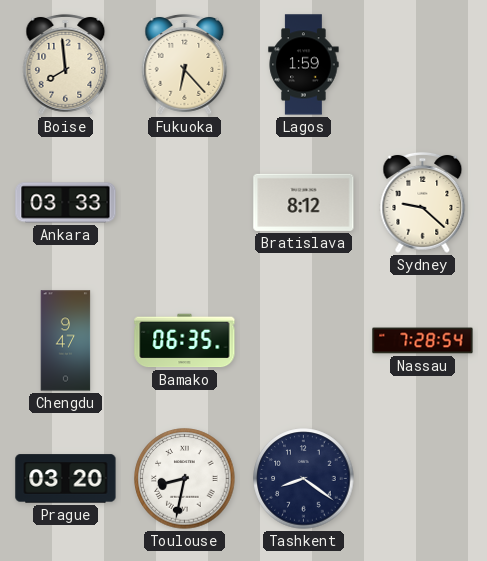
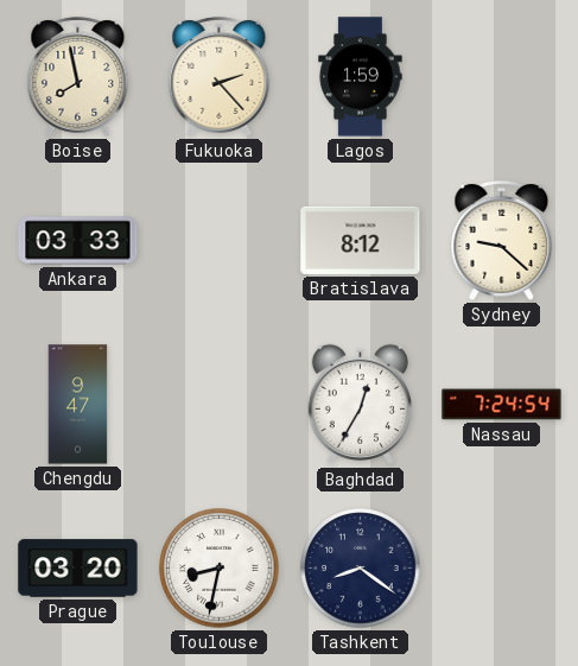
Boise: 7:59 -> 7:58
Fukuoka: 6:23 -> 2:23
Bamako: 06:35 -> none
Baghdad: none -> 12:35
Nassau: 7:28 -> 7:24
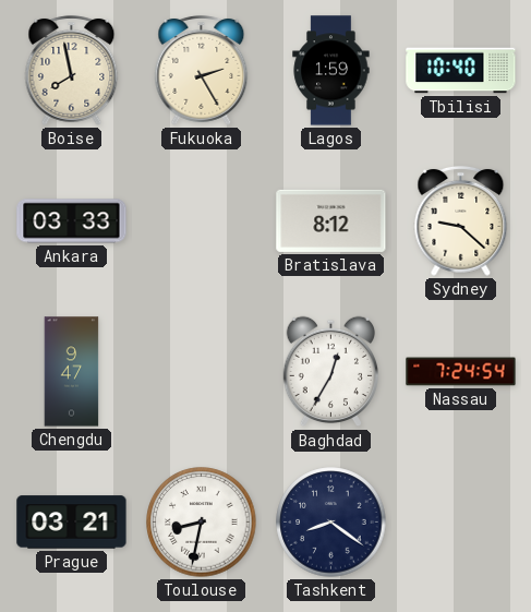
Fukuoka: 2:23 -> 2:25
Tbilisi: none -> 10:40
Prague: 03:20 -> 03:21
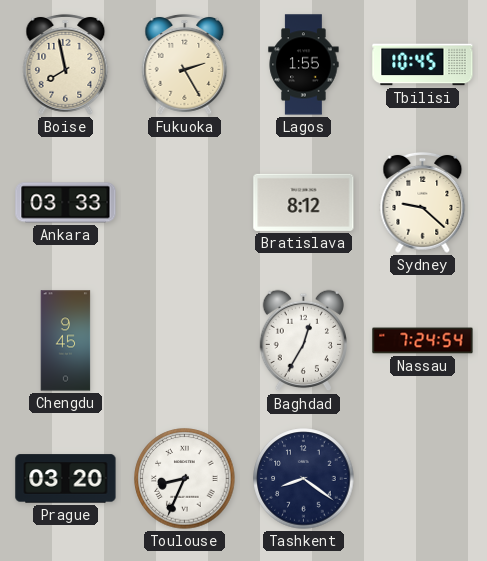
Lagos: 1:59 -> 1:55
Tbilisi: 10:40 -> 10:45
Chengdu: 9:47 -> 9:45
Prague: 03:21 -> 03:20
Toulouse: 8:32 -> 8:34
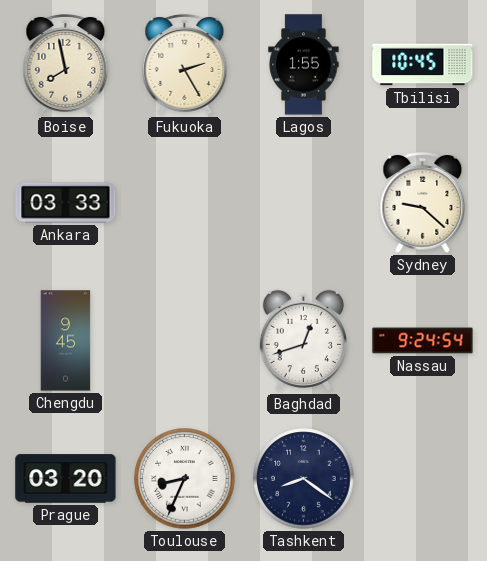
Bratislava: 8:12 -> none
Baghdad: 12:35 -> 12:42
Nassau: 7:24 -> 9:24
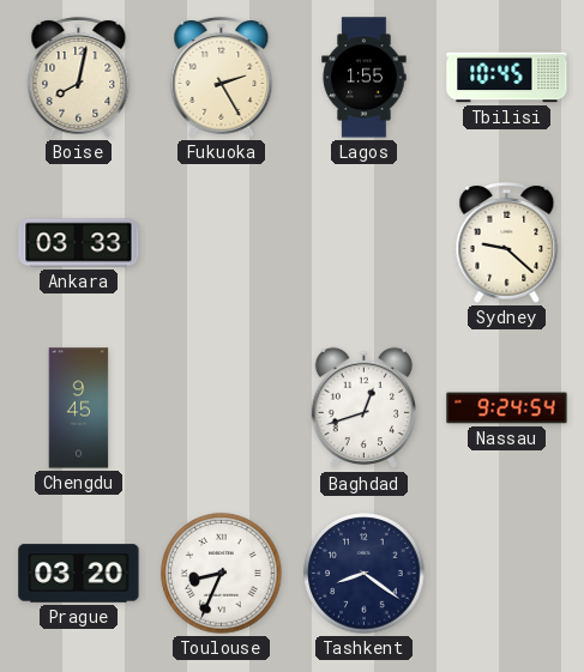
Boise: 7:58 -> 8:02
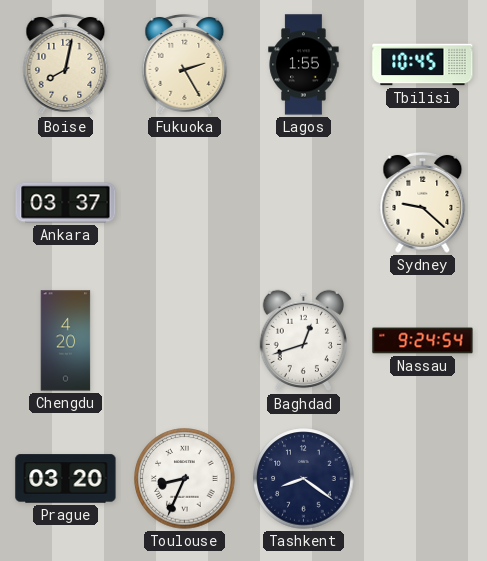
Ankara: 03:33 -> 03:37
Chengdu: 9:45 -> 4:20
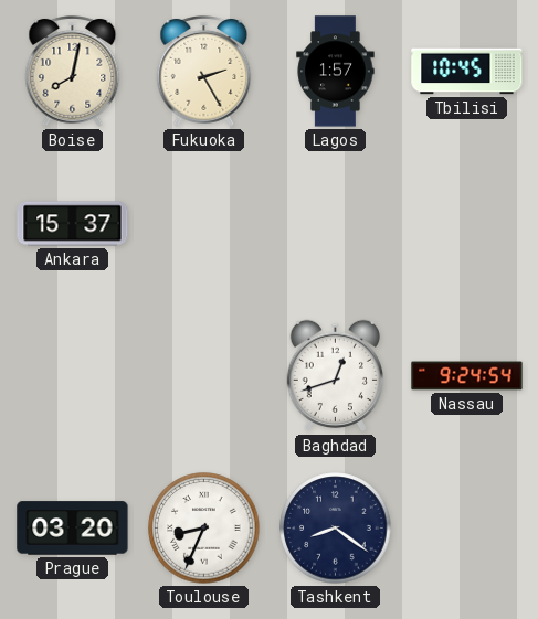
Lagos: 1:55 -> 1:57
Ankara: 03:37 -> 15:37
Sydney: 9:22 -> none
Chengdu: 4:20 -> none
